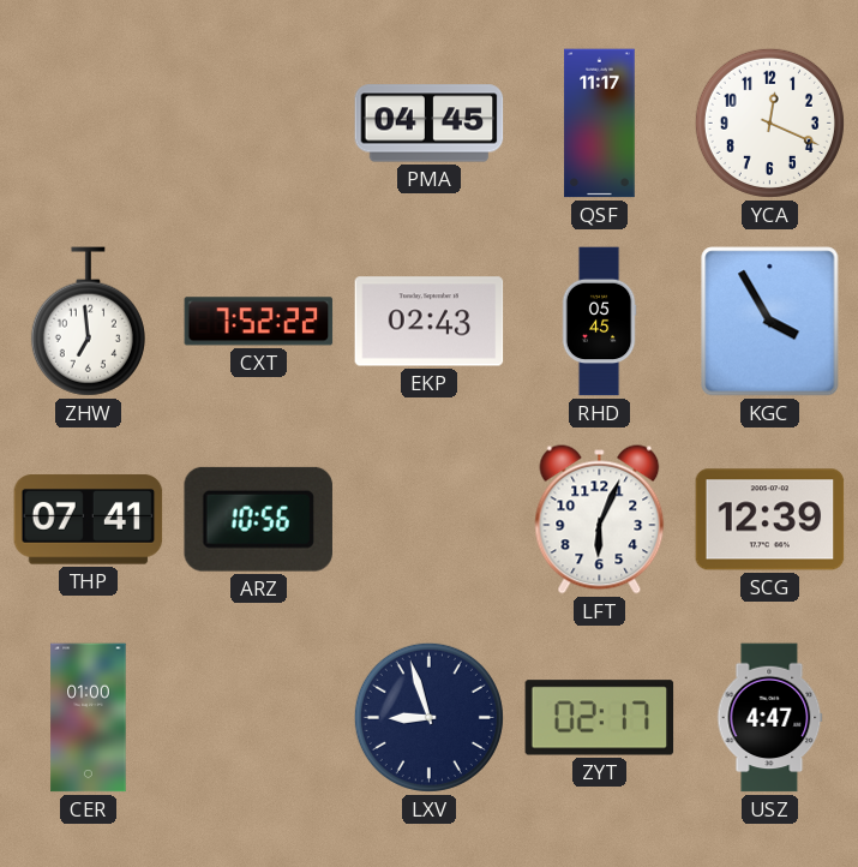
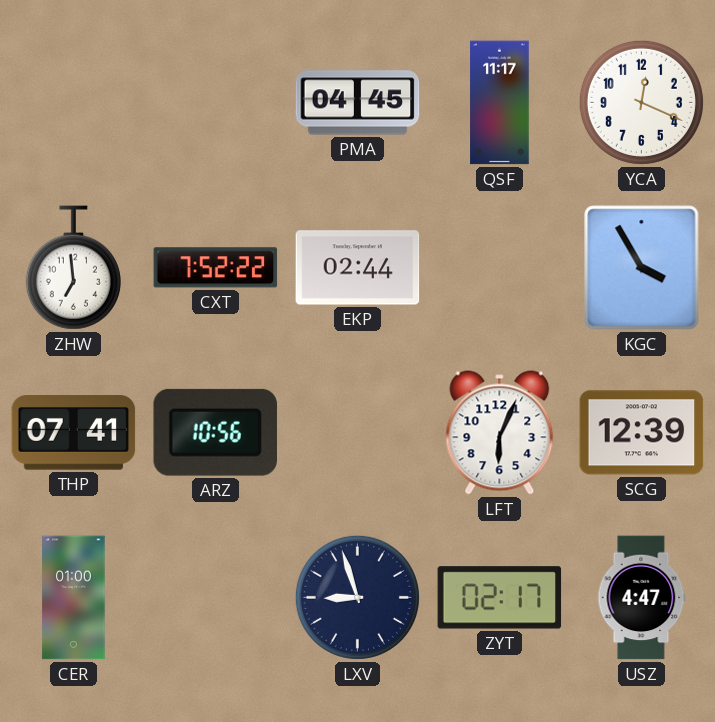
EKP: 02:43 -> 02:44
RHD: 05:45 -> none
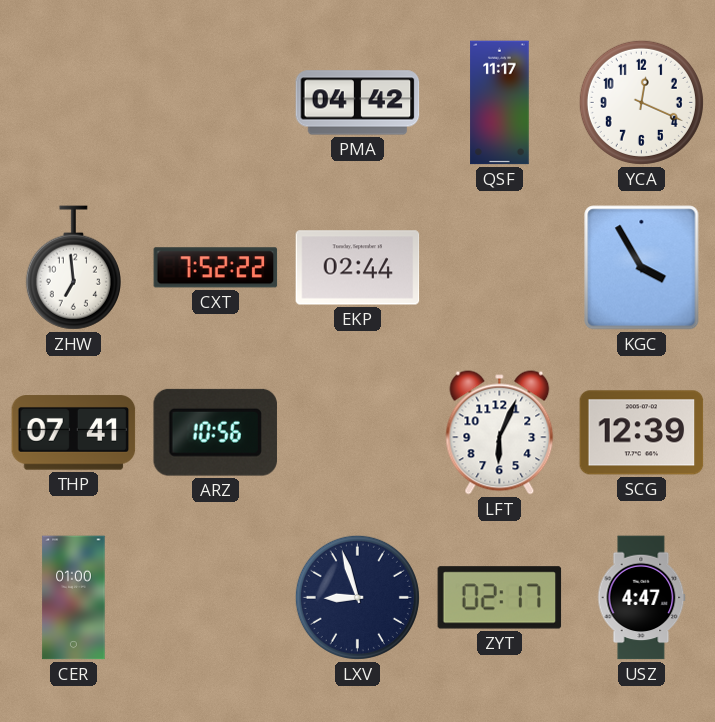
PMA: 04:45 -> 04:42
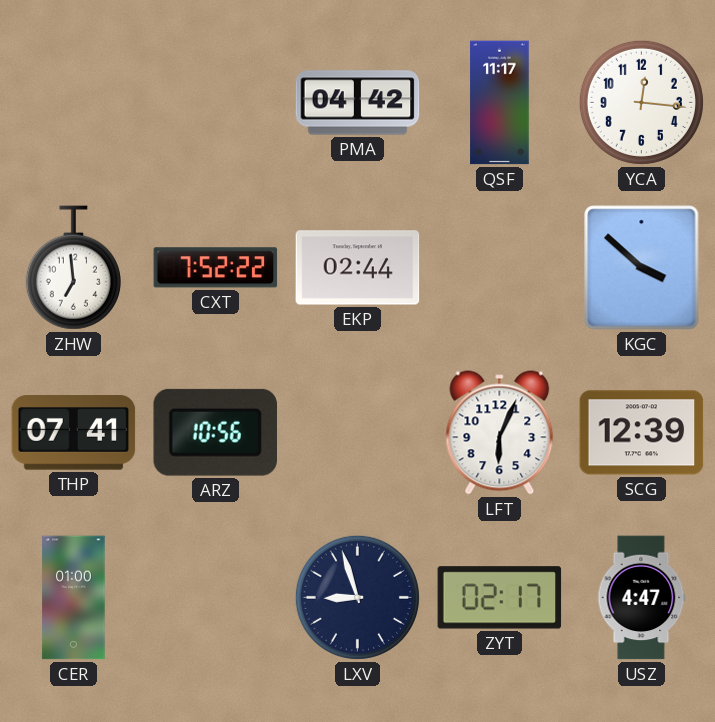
YCA: 12:19 -> 12:16
KGC: 3:55 -> 3:52
